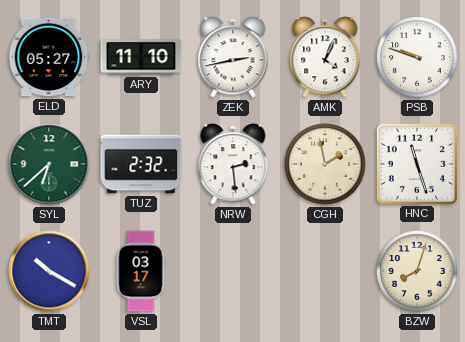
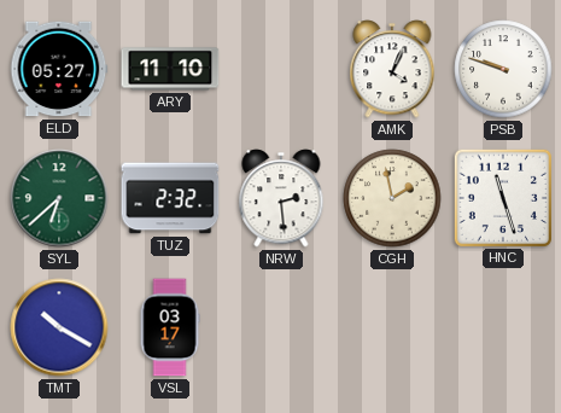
ZEK: 2:43 -> none
BZW: 8:03 -> none
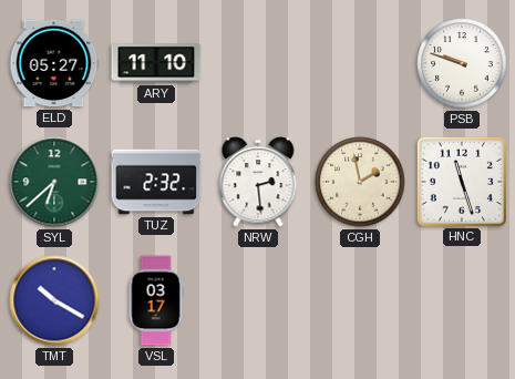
AMK: 4:04 -> none
